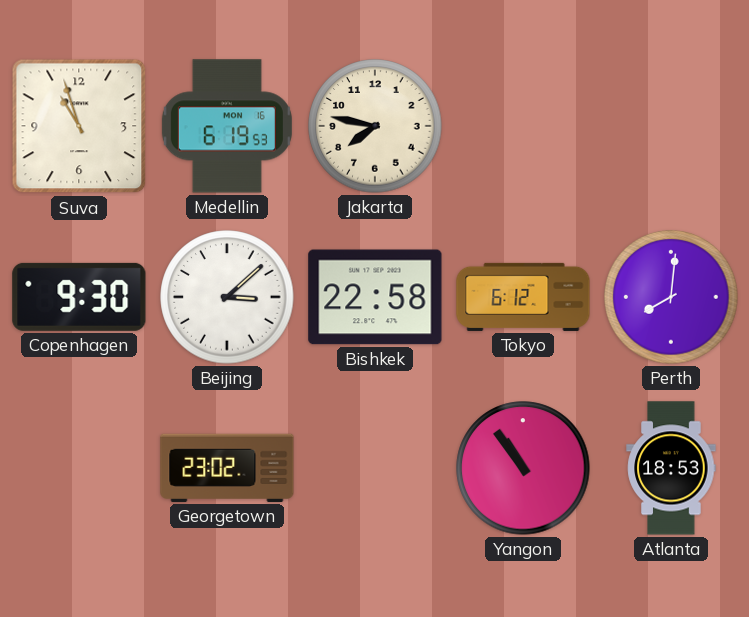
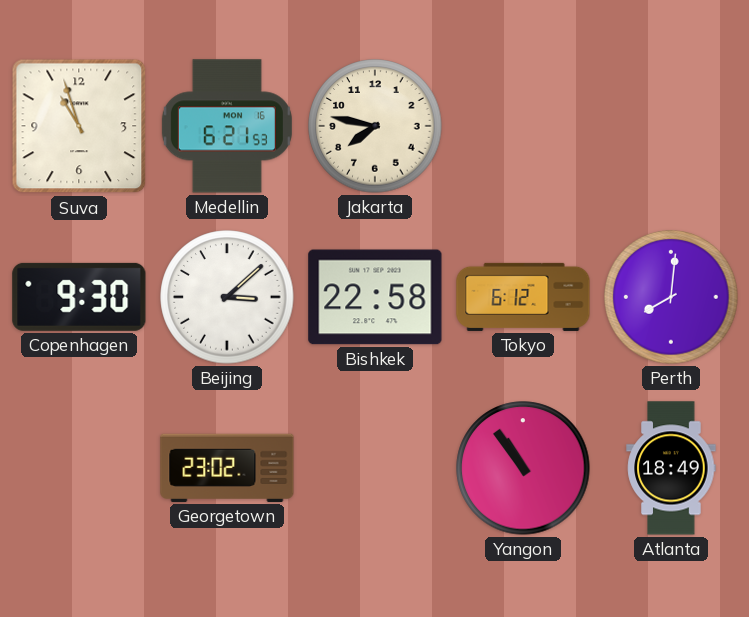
Medellin: 6:19 -> 6:21
Atlanta: 18:53 -> 18:49
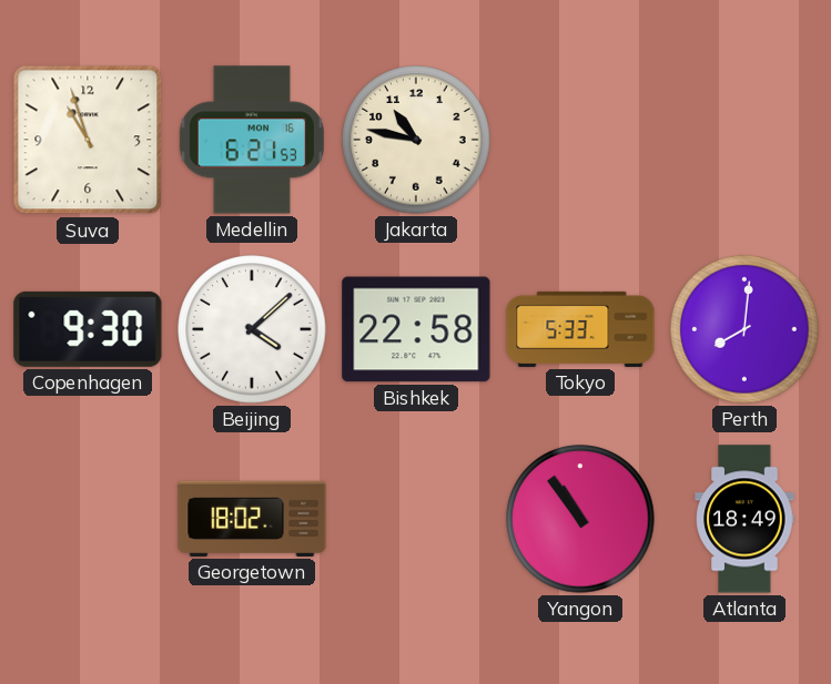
Jakarta: 7:47 -> 10:47
Beijing: 3:08 -> 4:08
Tokyo: 6:12 -> 5:33
Georgetown: 23:02 -> 18:02
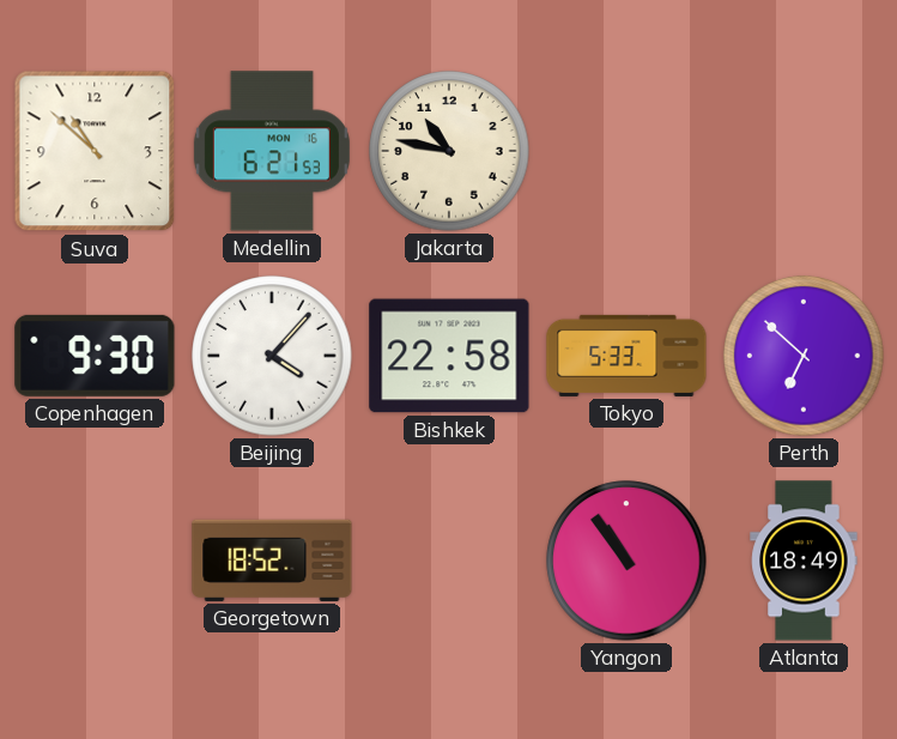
Suva: 10:57 -> 10:52
Beijing: 4:08 -> 4:07
Perth: 8:01 -> 6:52
Georgetown: 18:02 -> 18:52
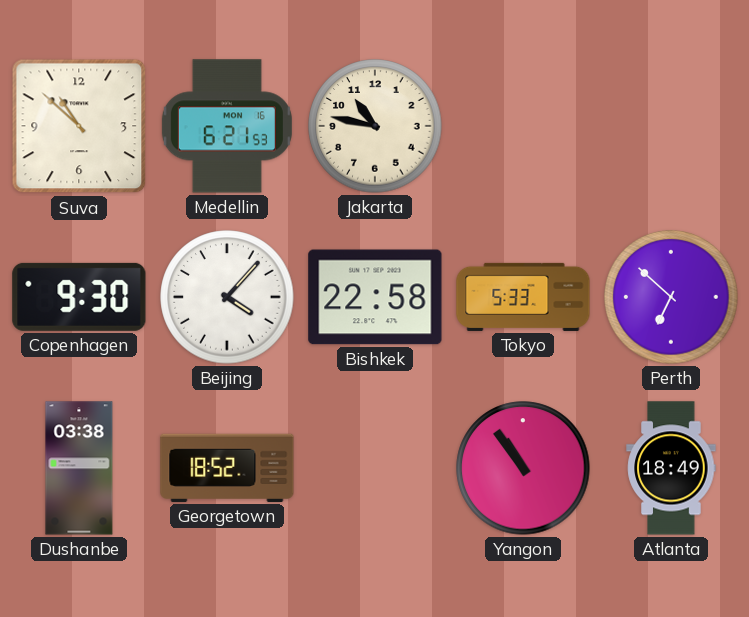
Dushanbe: none -> 03:38
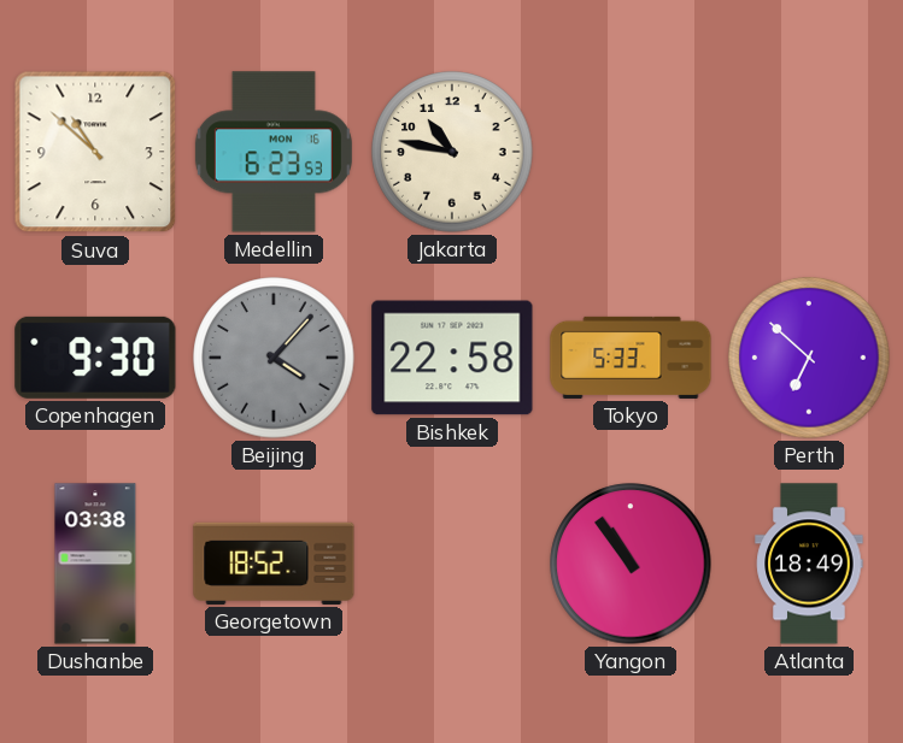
Medellin: 6:21 -> 6:23
Beijing dial: white -> grey
